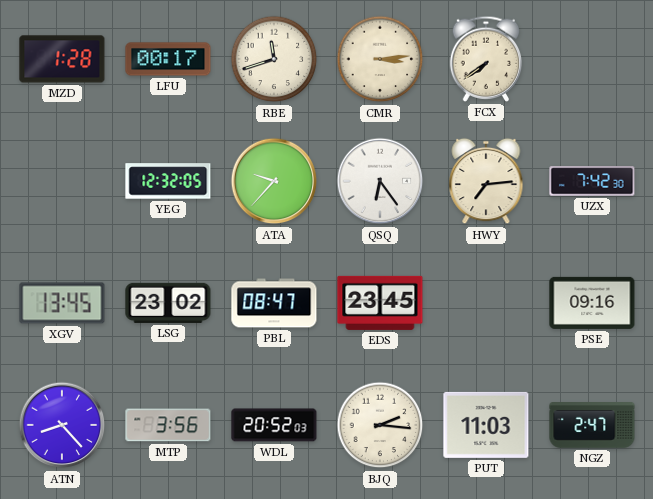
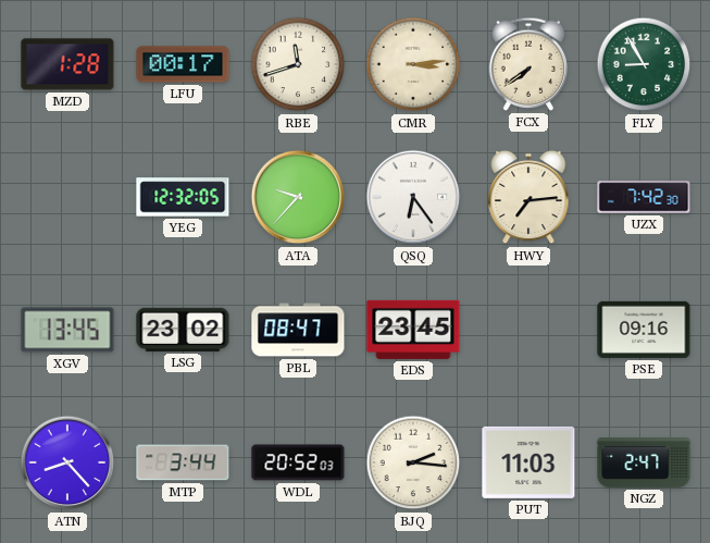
FLY: none -> 8:55
MTP: 3:56 -> 3:44
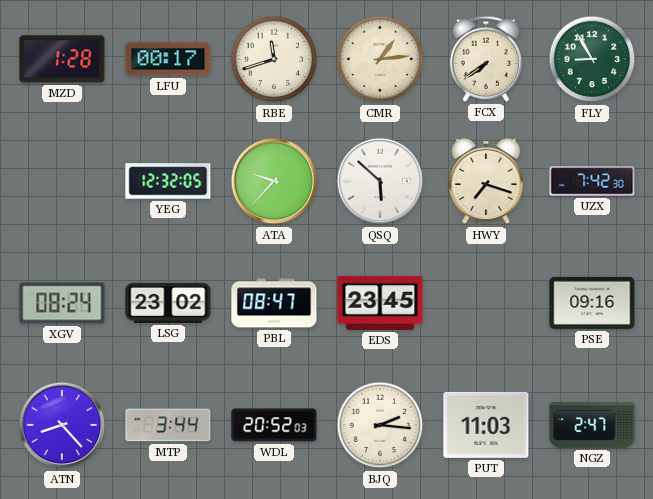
CMR: 3:14 -> 1:14
QSQ: 6:24 -> 5:52
HWY: 7:14 -> 7:18
XGV: 13:45 -> 08:24
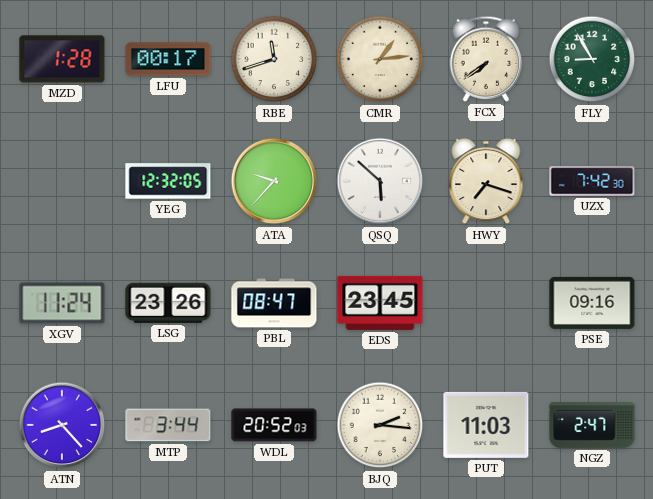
XGV: 08:24 -> 11:24
LSG: 23:02 -> 23:26
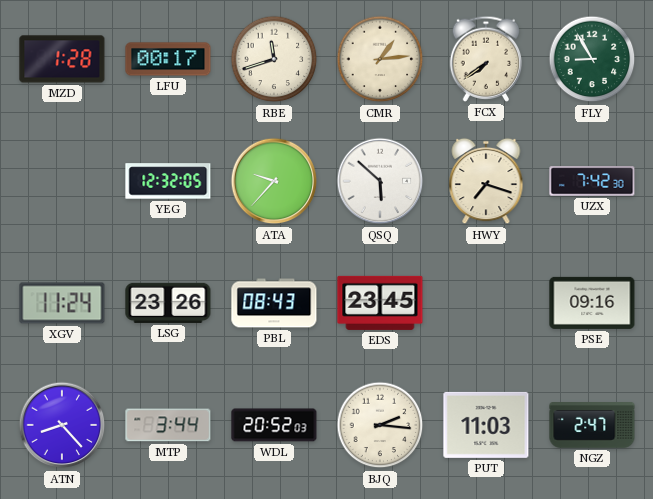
PBL: 08:47 -> 08:43
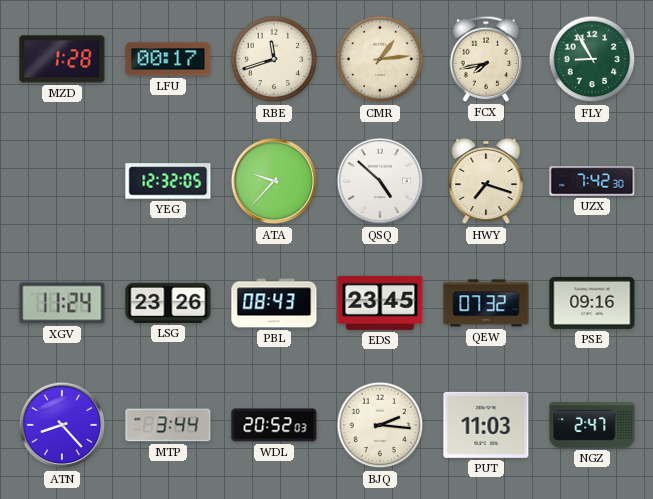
FCX: 7:39 -> 7:43
QSQ: 5:52 -> 4:52
QEW: none -> 07:32
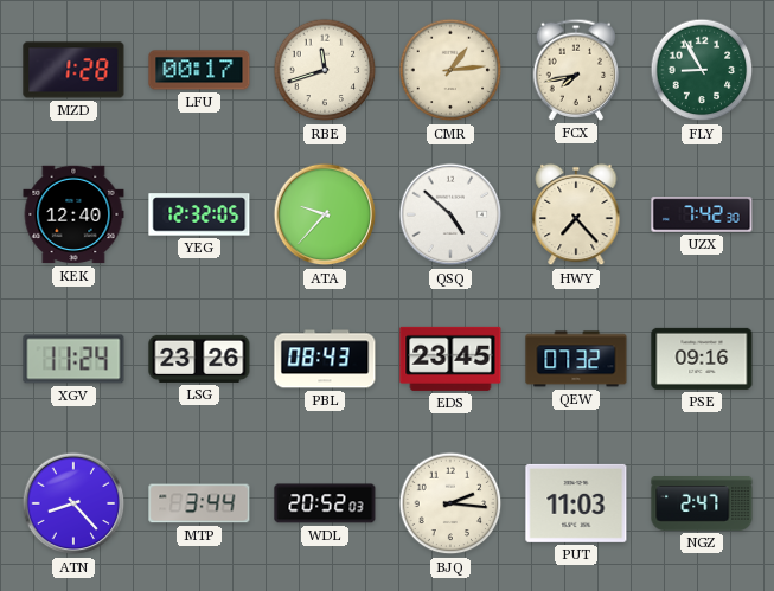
KEK: none -> 12:40
HWY: 7:18 -> 7:23
